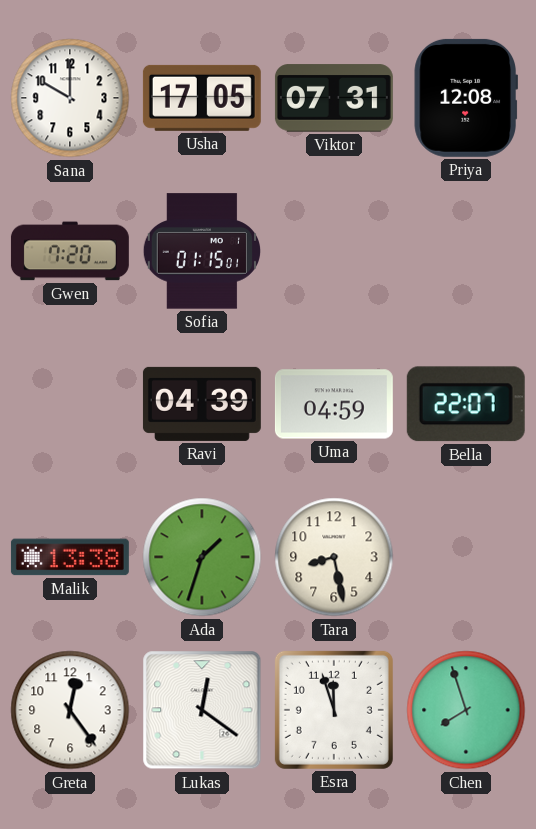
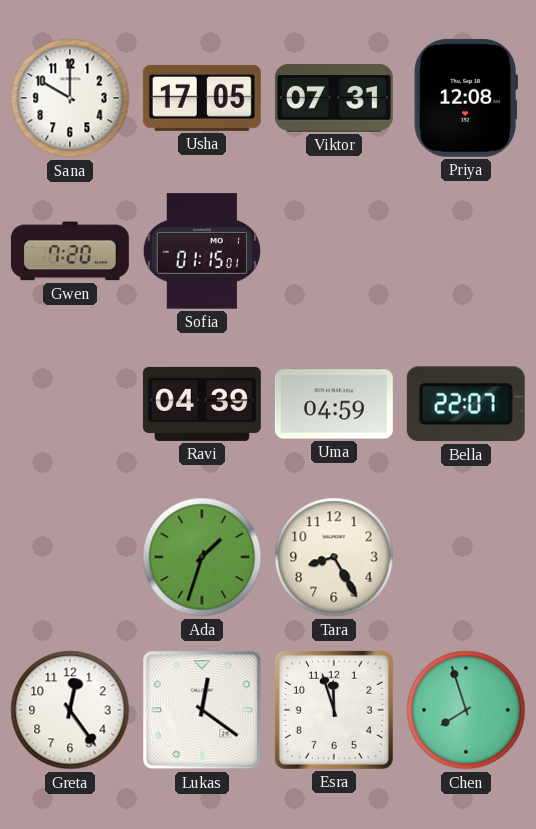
Malik: 13:38 -> none
Tara: 8:28 -> 8:25
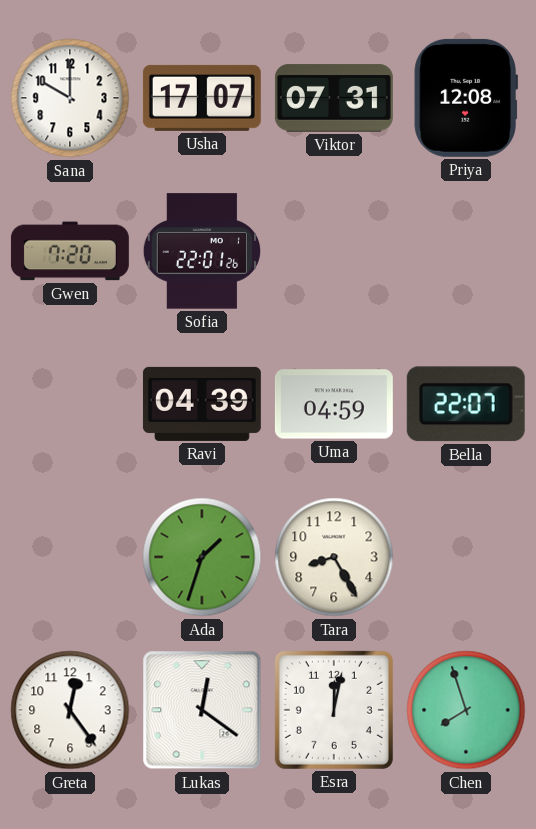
Usha: 17:05 -> 17:07
Sofia: 01:15 -> 22:01
Esra: 11:57 -> 12:02
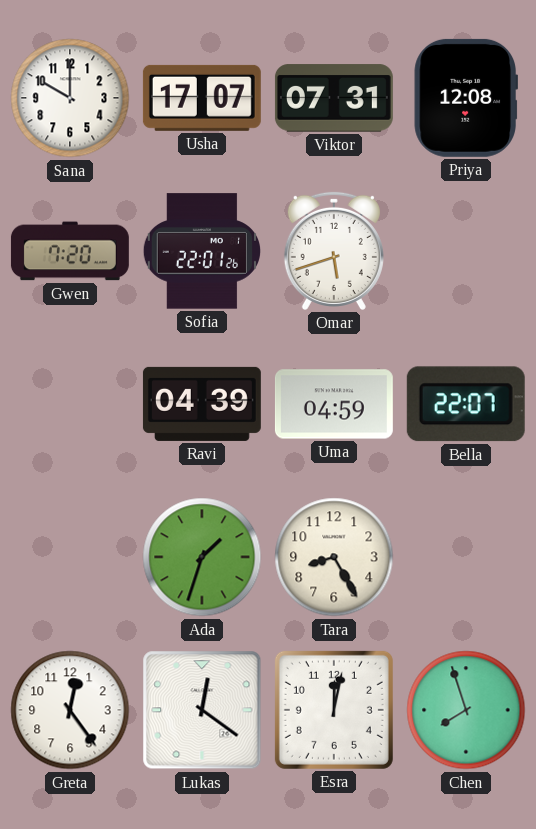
Omar: none -> 5:42
